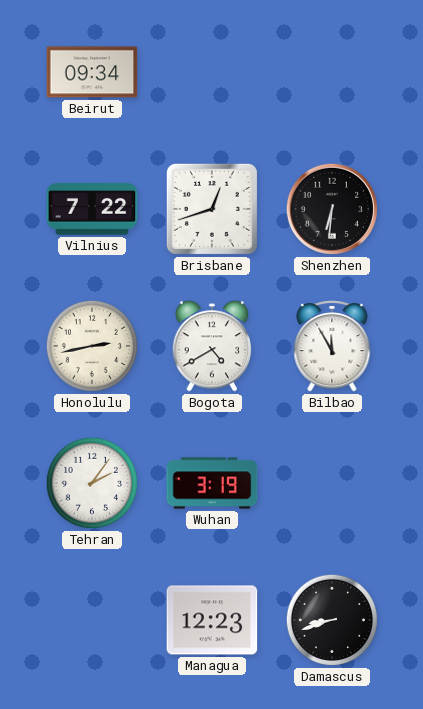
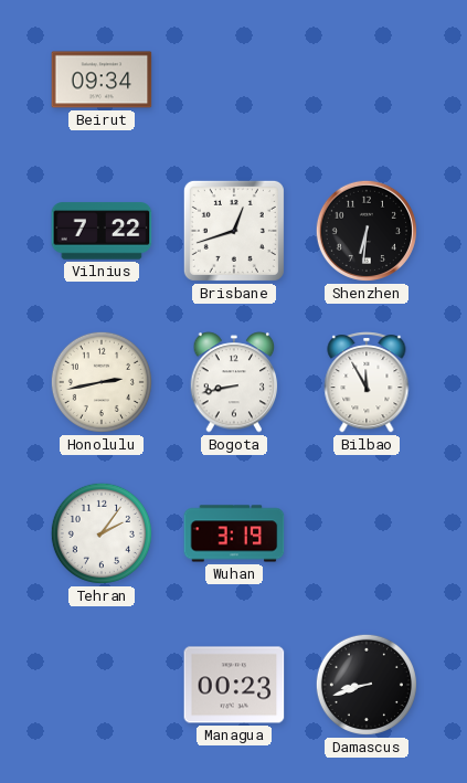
Bogota: 4:40 -> 8:43
Managua: 12:23 -> 00:23
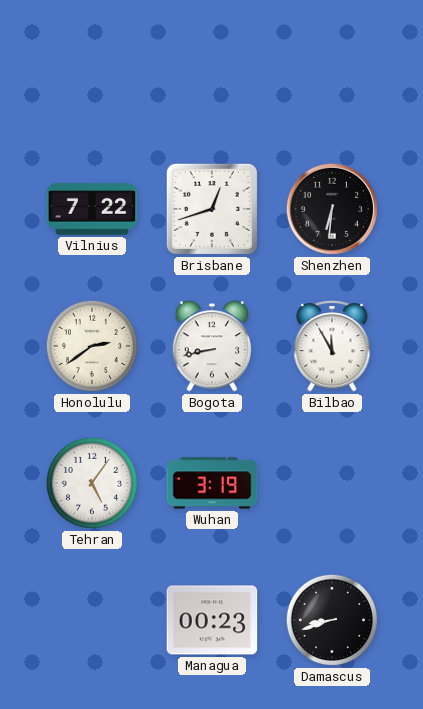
Beirut: 09:34 -> none
Honolulu: 2:43 -> 2:39
Tehran: 2:06 -> 5:06
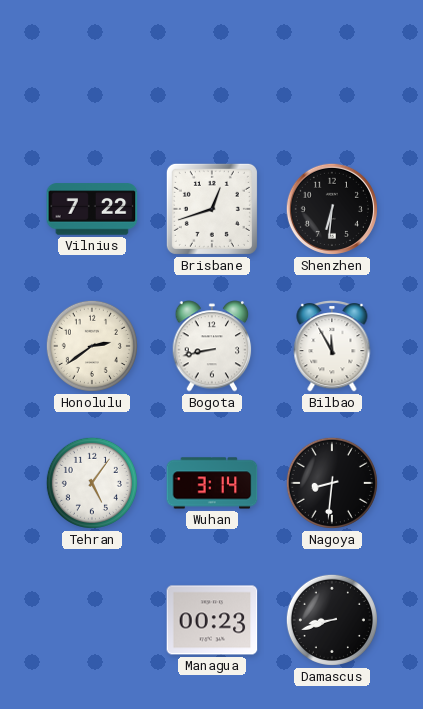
Wuhan: 3:19 -> 3:14
Nagoya: none -> 8:31
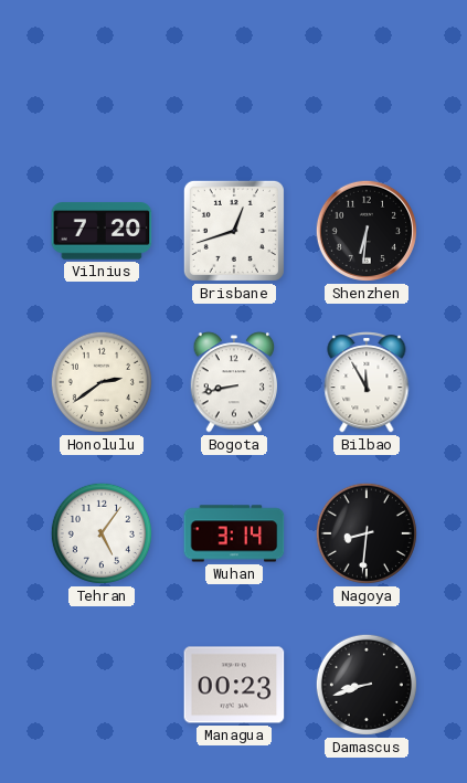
Vilnius: 7:22 -> 7:20
